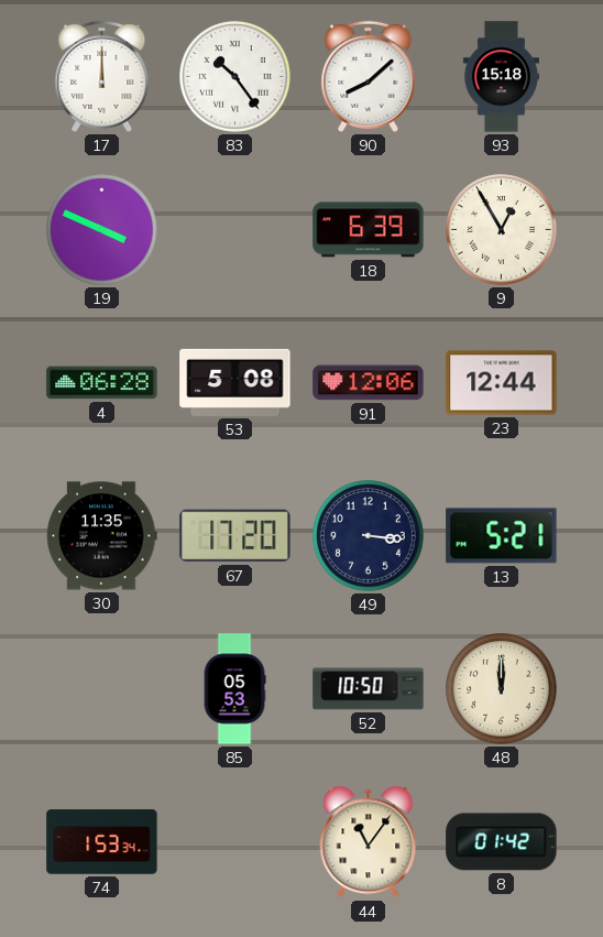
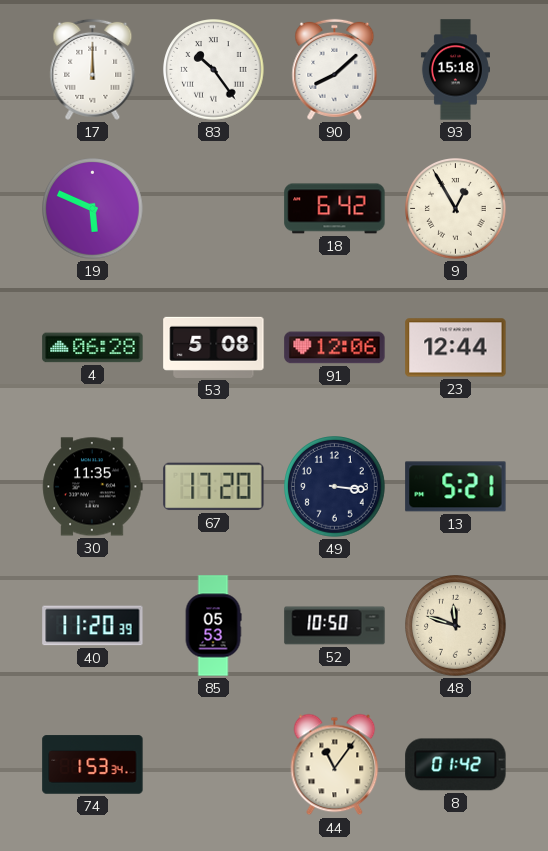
19: 3:49 -> 5:49
18: 6:39 -> 6:42
40: none -> 11:20
48: 12:00 -> 11:48
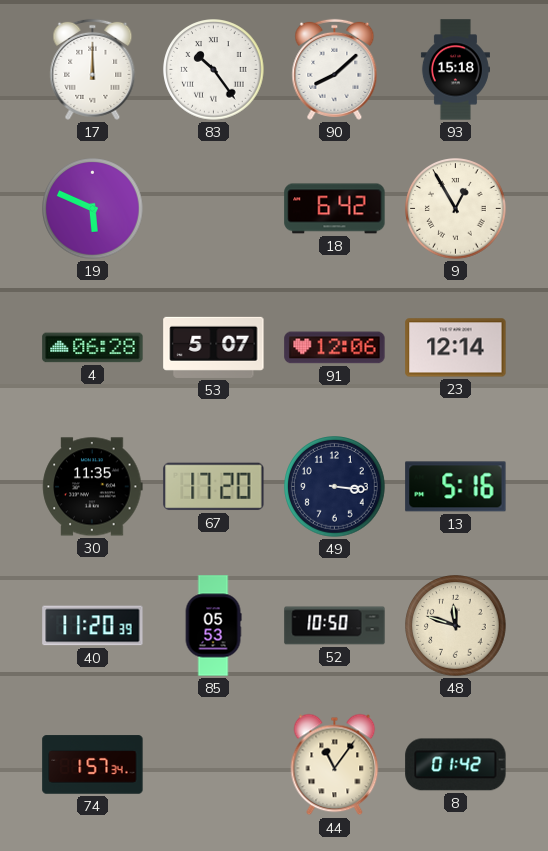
53: 5:08 -> 5:07
23: 12:44 -> 12:14
13: 5:21 -> 5:16
74: 1:53 -> 1:57
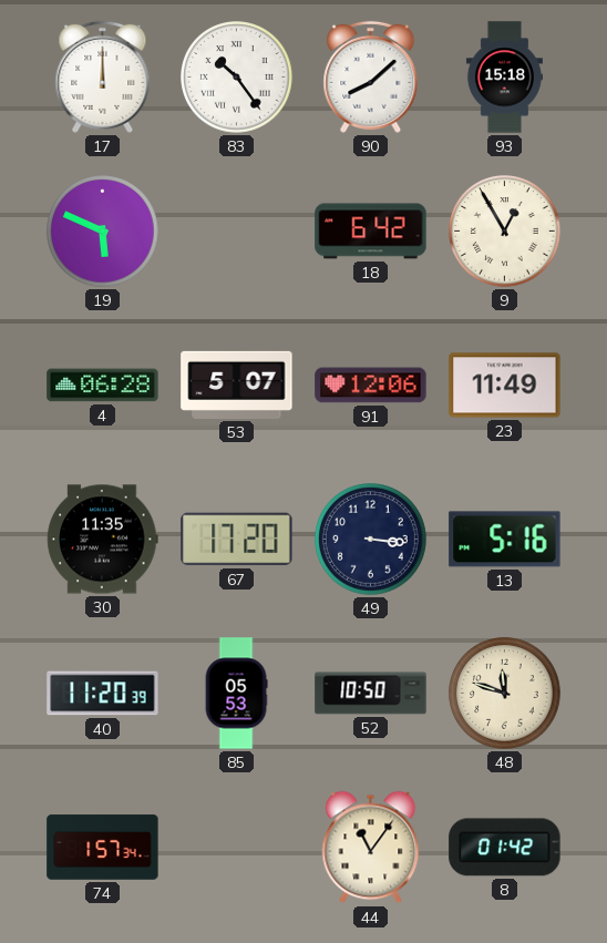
23: 12:14 -> 11:49
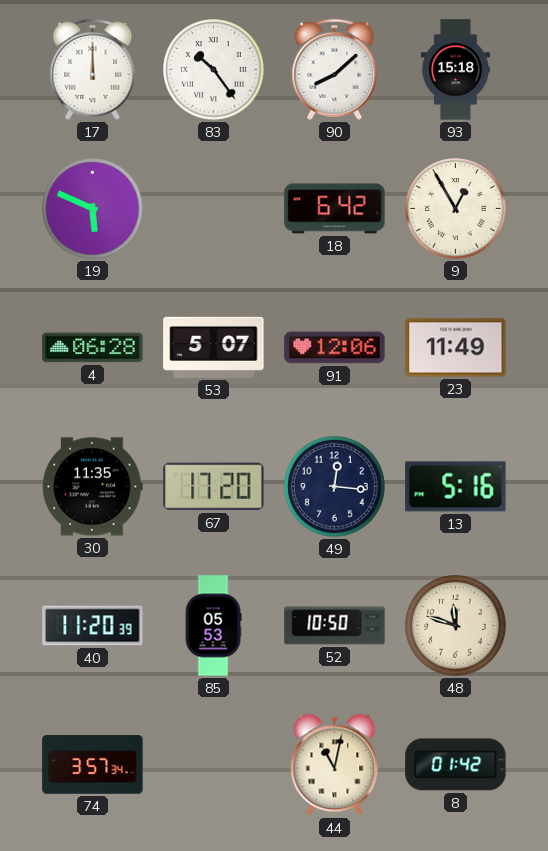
49: 3:16 -> 12:16
74: 1:57 -> 3:57
44: 11:06 -> 11:02
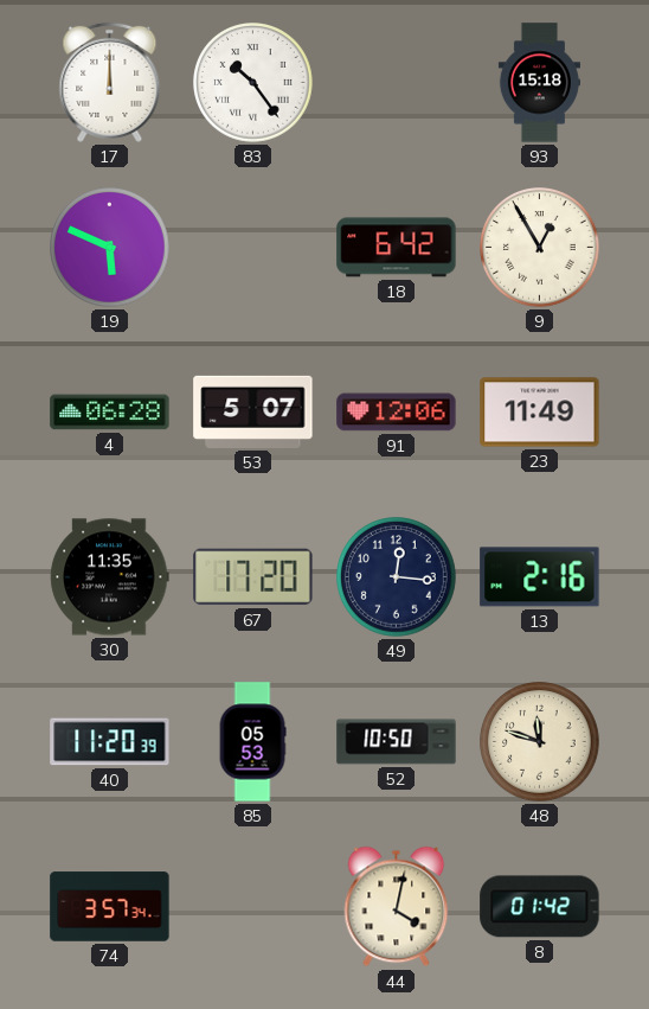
90: 8:08 -> none
13: 5:16 -> 2:16
44: 11:02 -> 4:02
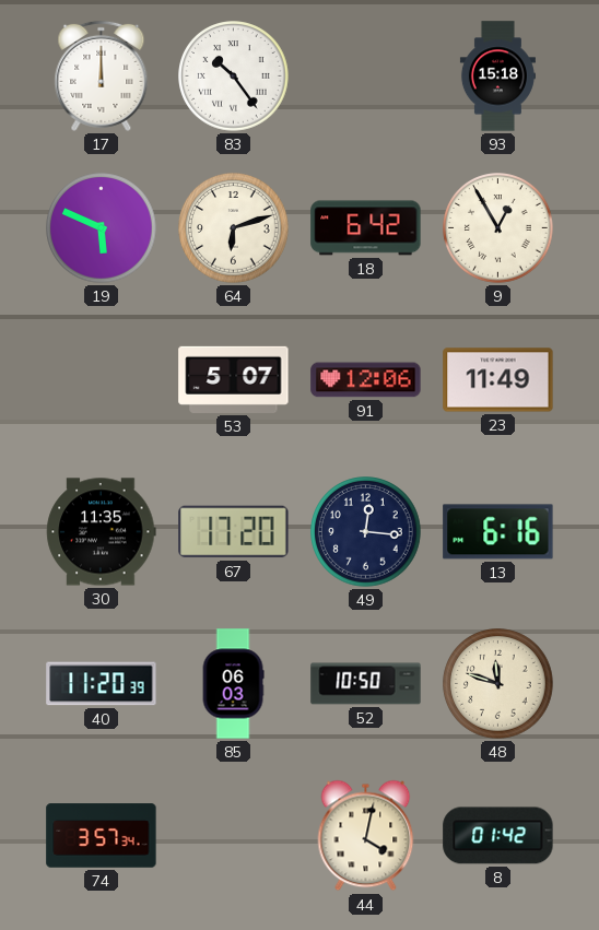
64: none -> 6:12
4: 06:28 -> none
13: 2:16 -> 6:16
85: 05:53 -> 06:03
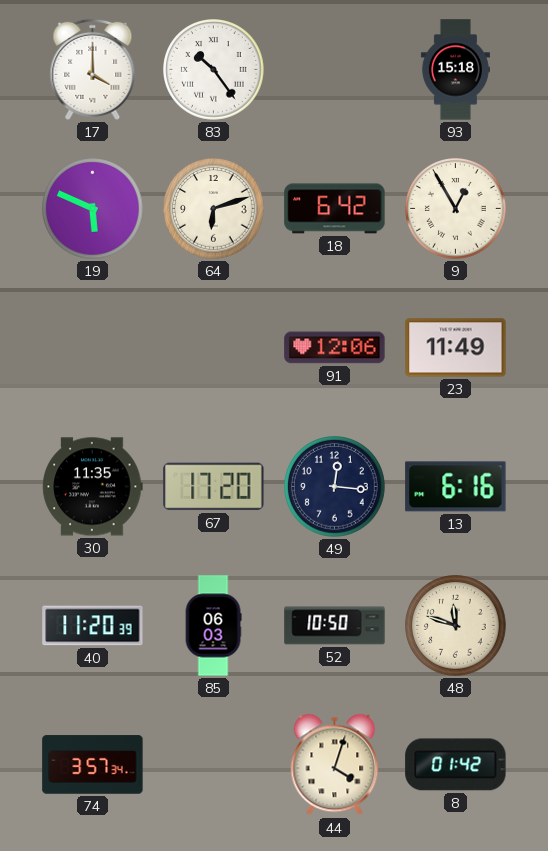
17: 12:00 -> 4:00
53: 5:07 -> none
44: 4:02 -> 4:03
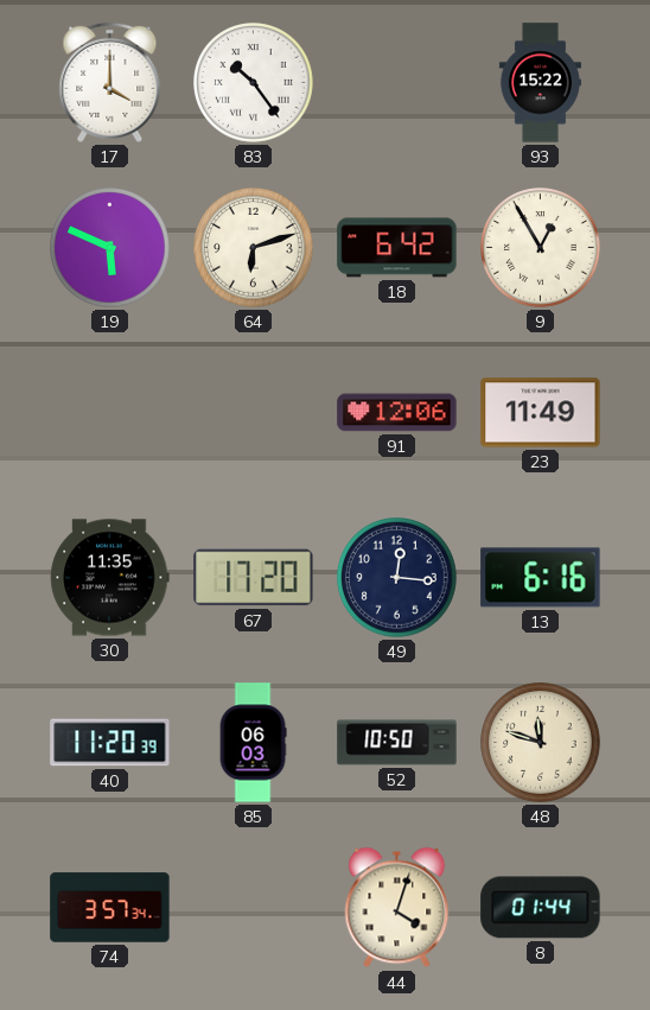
93: 15:18 -> 15:22
8: 01:42 -> 01:44
